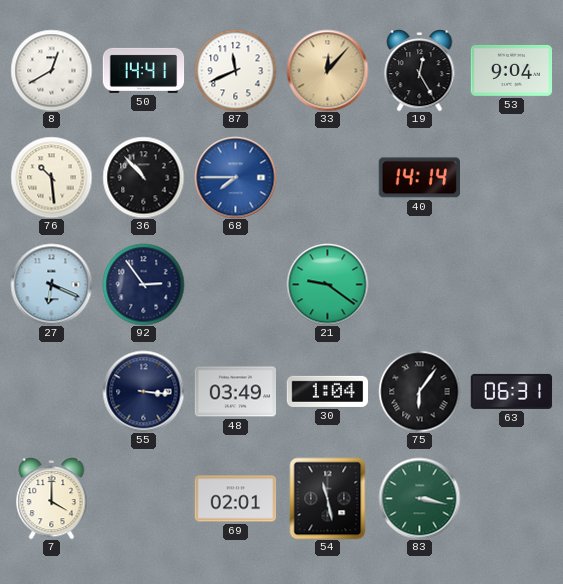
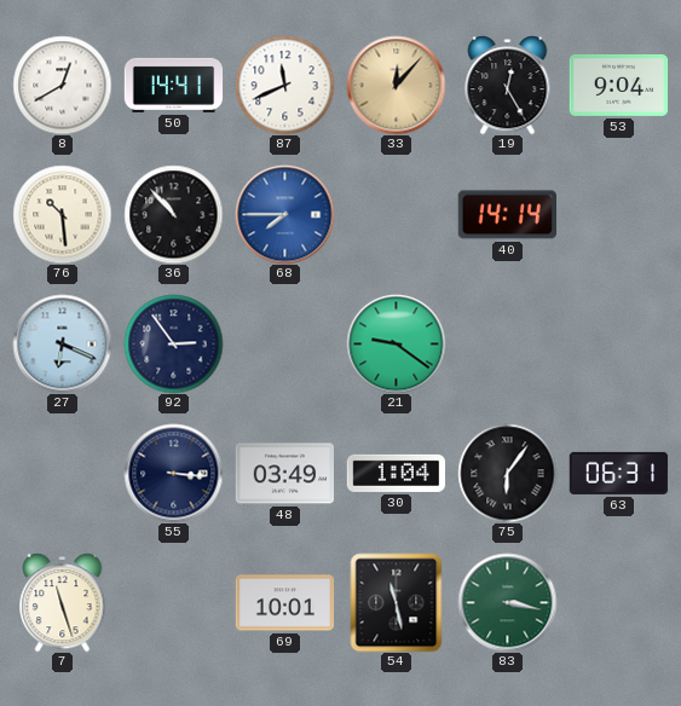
7: 4:00 -> 11:27
69: 02:01 -> 10:01
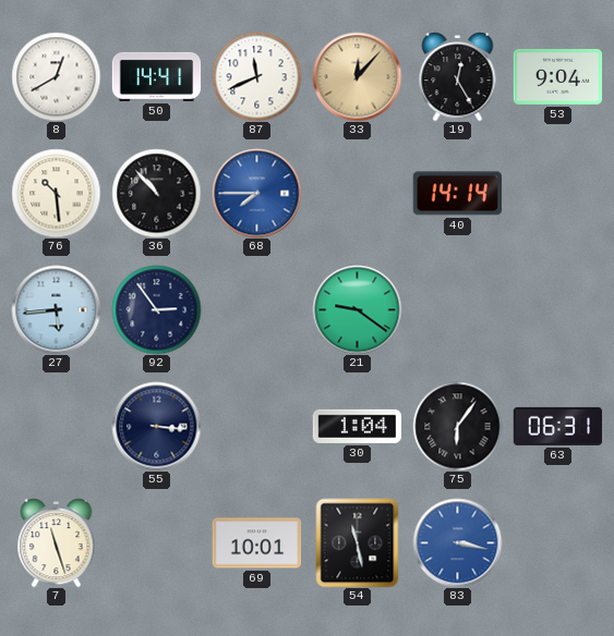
27: 6:19 -> 5:44
48: 03:49 -> none
83 dial: green -> blue
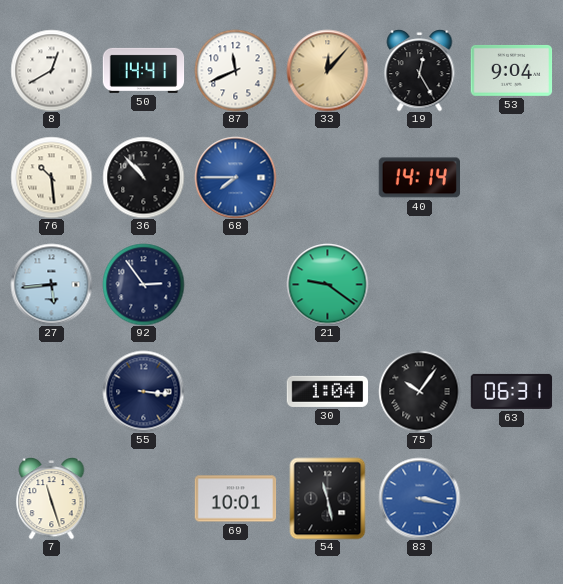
75: 6:06 -> 10:06
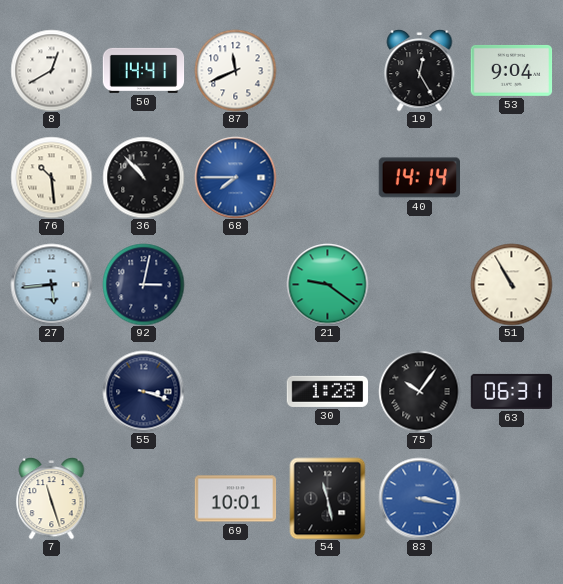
33: 12:07 -> none
92: 2:54 -> 3:02
51: none -> 10:55
55: 3:16 -> 3:18
30: 1:04 -> 1:28
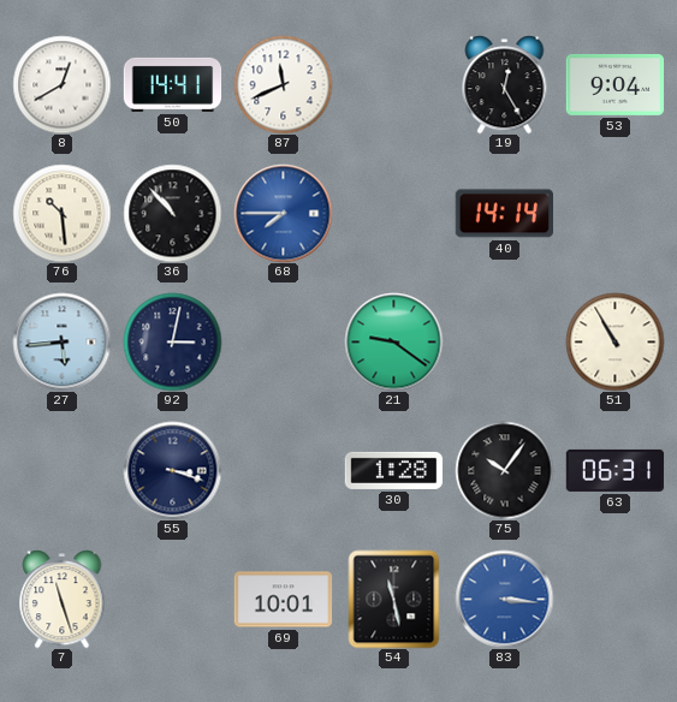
83: 3:17 -> 3:16
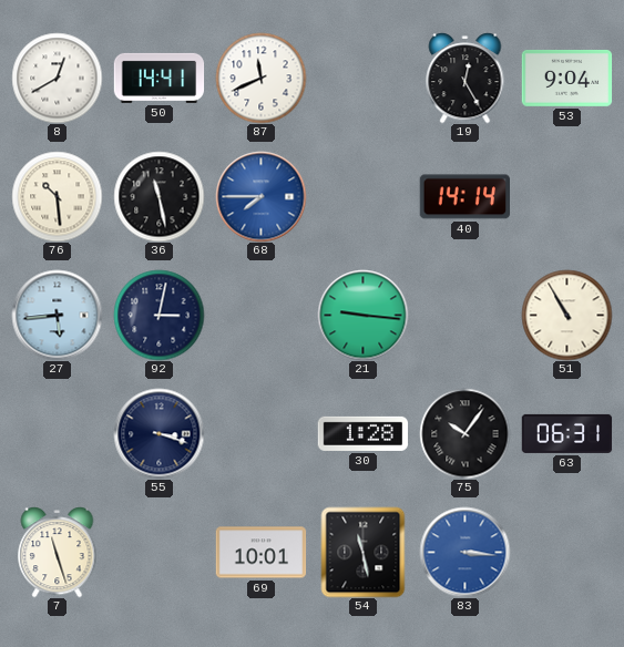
36: 10:53 -> 11:28
21: 9:21 -> 9:16
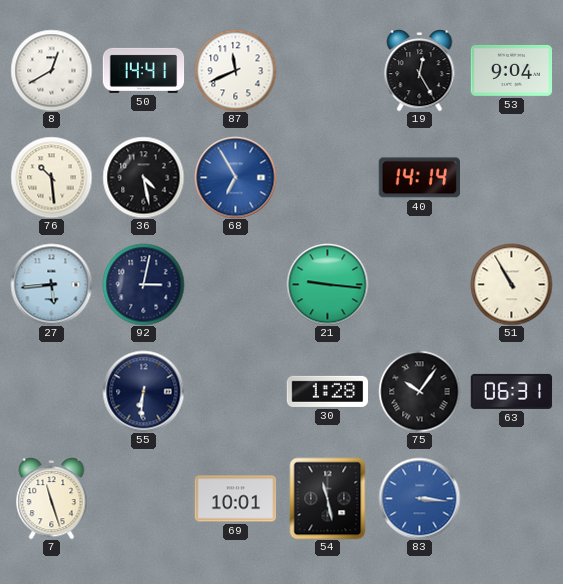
36: 11:28 -> 4:28
68: 7:45 -> 6:55
55: 3:18 -> 6:31
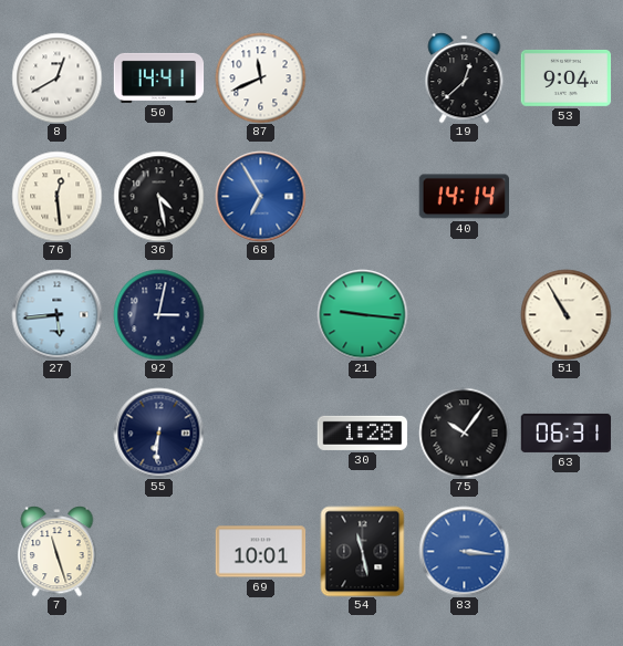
19: 12:25 -> 12:38
76: 10:29 -> 12:29
